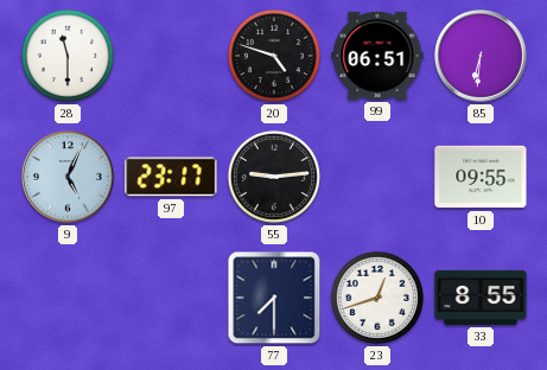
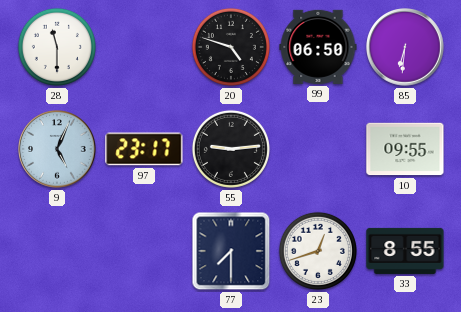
99: 06:51 -> 06:50
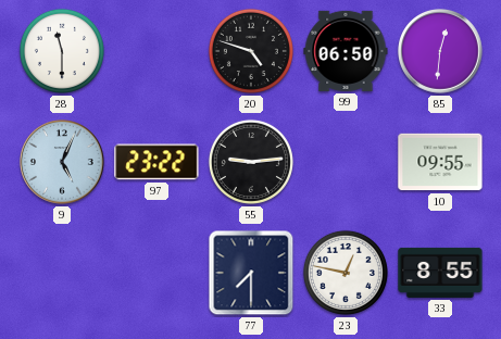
85: 6:31 -> 12:31
97: 23:17 -> 23:22
23: 12:42 -> 12:47
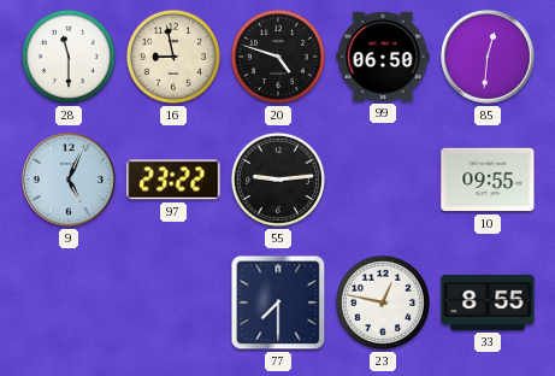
16: none -> 8:58
